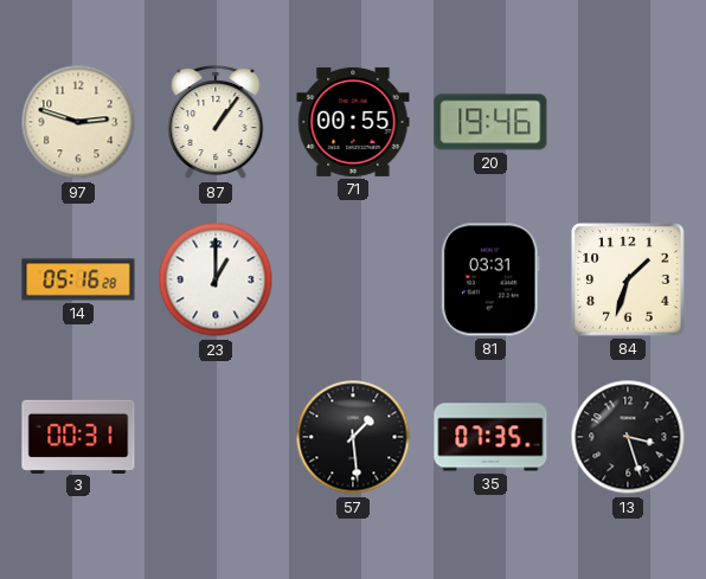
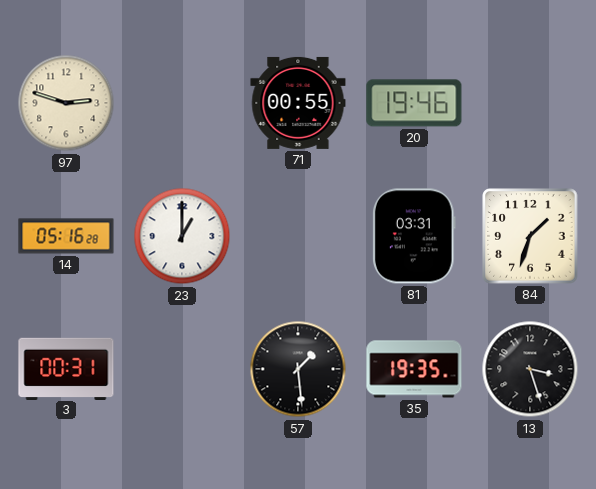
87: 1:06 -> none
35: 07:35 -> 19:35
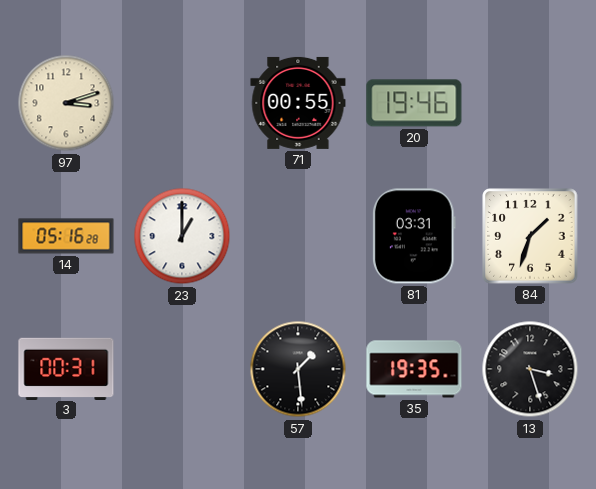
97: 2:48 -> 3:12
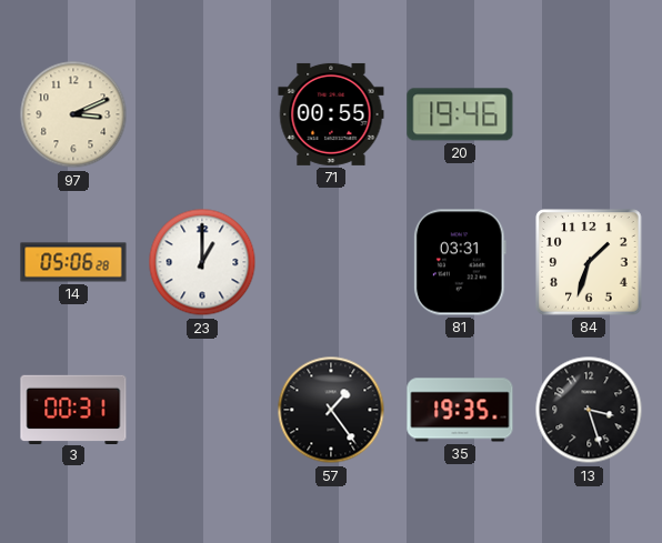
97: 3:12 -> 3:11
14: 05:16 -> 05:06
57: 1:29 -> 1:24
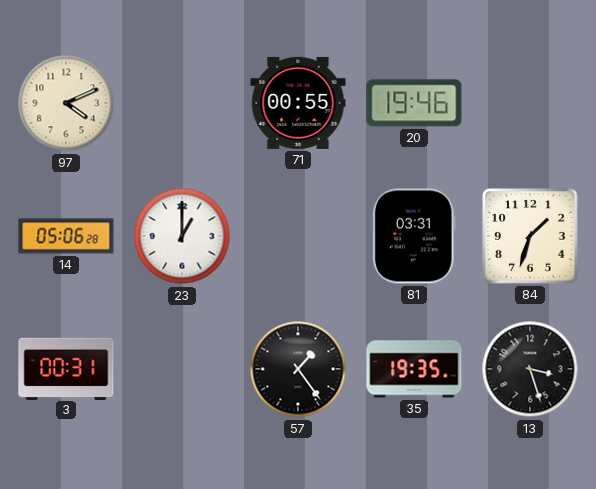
97: 3:11 -> 4:11
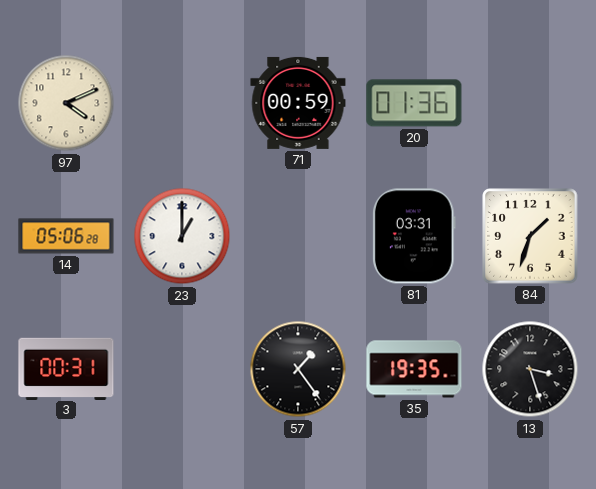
71: 00:55 -> 00:59
20: 19:46 -> 01:36
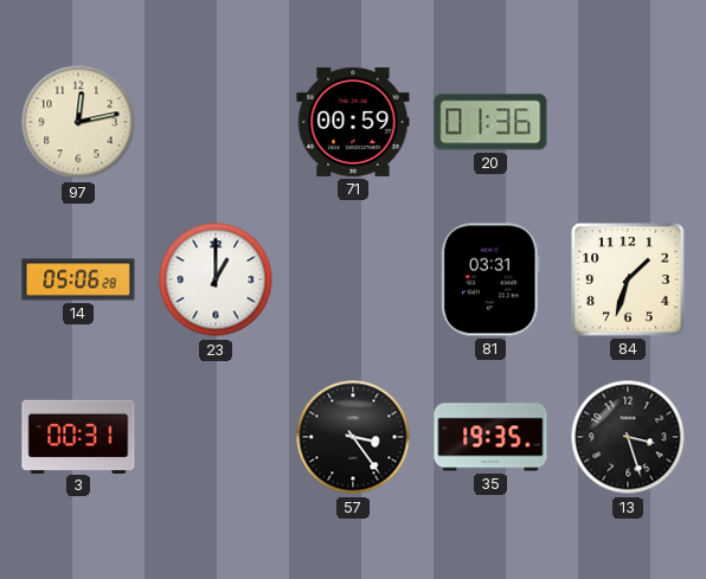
97: 4:11 -> 12:13
57: 1:24 -> 3:24
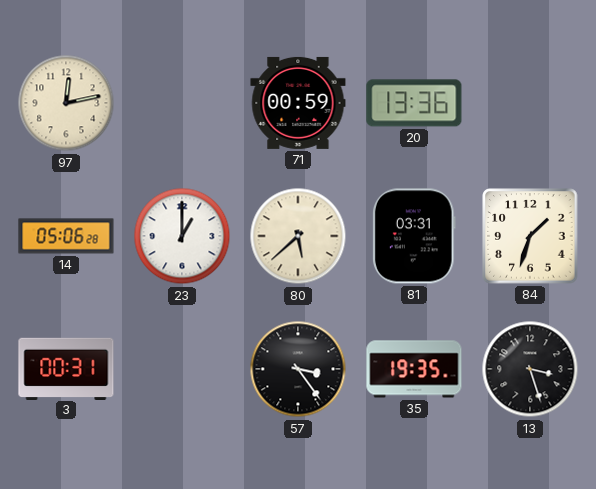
20: 01:36 -> 13:36
80: none -> 5:38
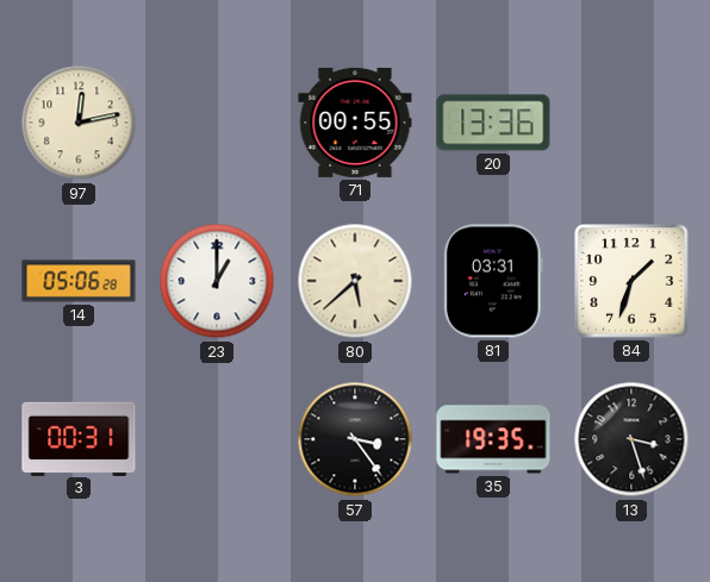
71: 00:59 -> 00:55
